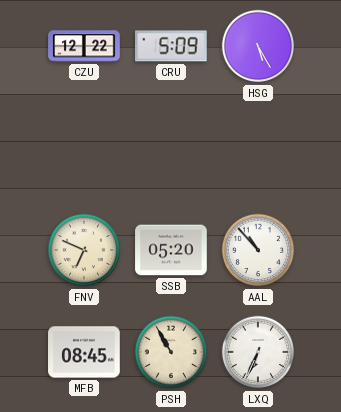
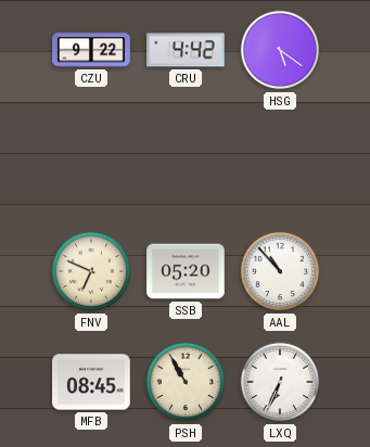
CZU: 12:22 -> 9:22
CRU: 5:09 -> 4:42
HSG: 5:25 -> 5:21
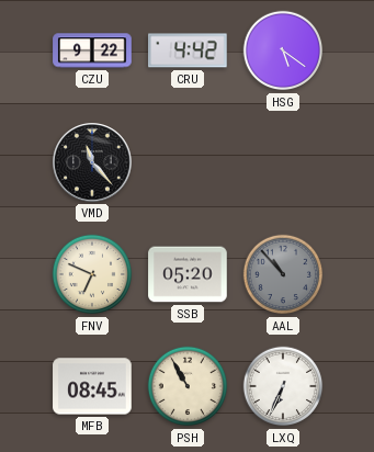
VMD: none -> 11:23
AAL dial: white -> grey
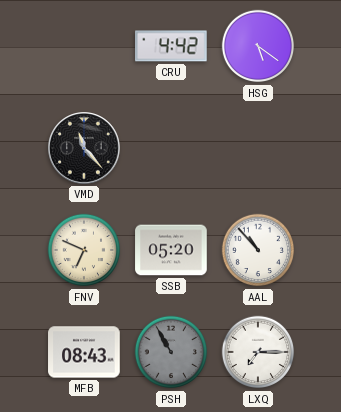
CZU: 9:22 -> none
AAL dial: grey -> white
MFB: 08:45 -> 08:43
PSH dial: cream -> grey
LXQ: 6:34 -> 7:15
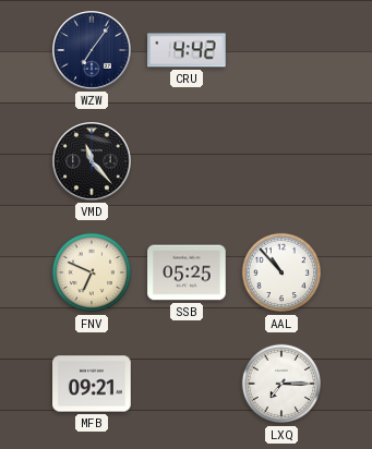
WZW: none -> 7:06
HSG: 5:21 -> none
SSB: 05:20 -> 05:25
MFB: 08:43 -> 09:21
PSH: 10:55 -> none
